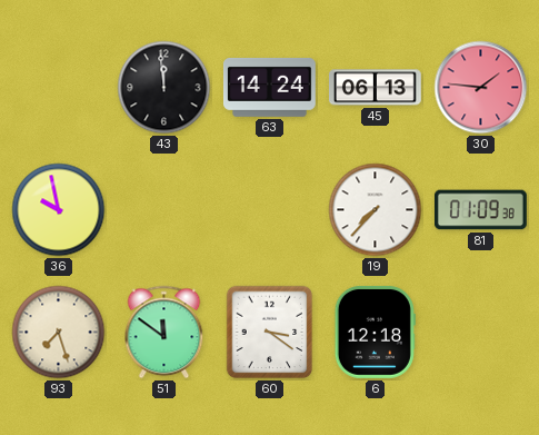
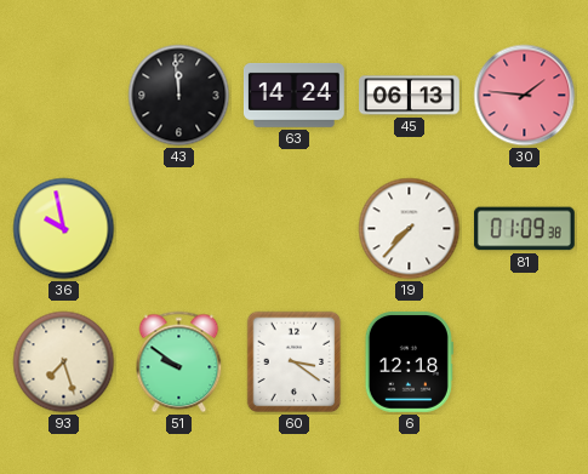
51: 11:51 -> 9:51
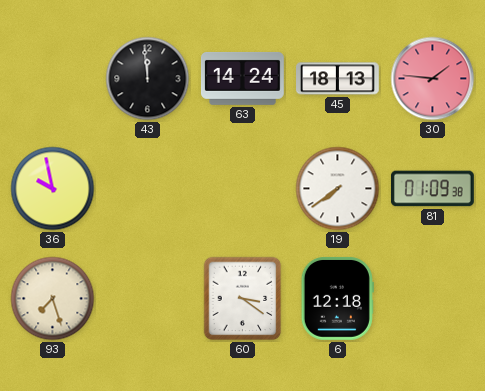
45: 06:13 -> 18:13
19: 7:37 -> 7:39
51: 9:51 -> none
